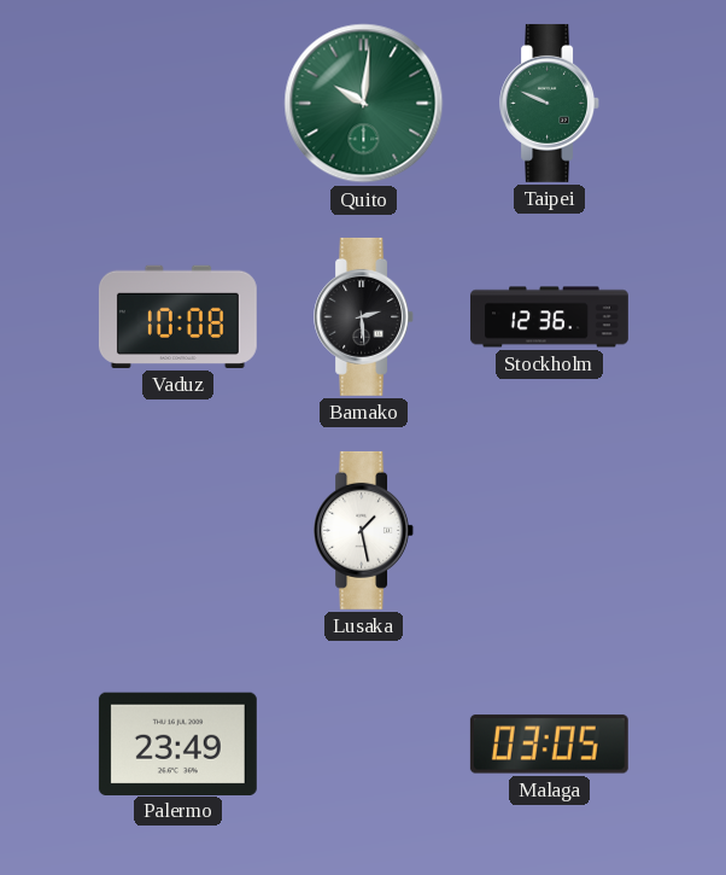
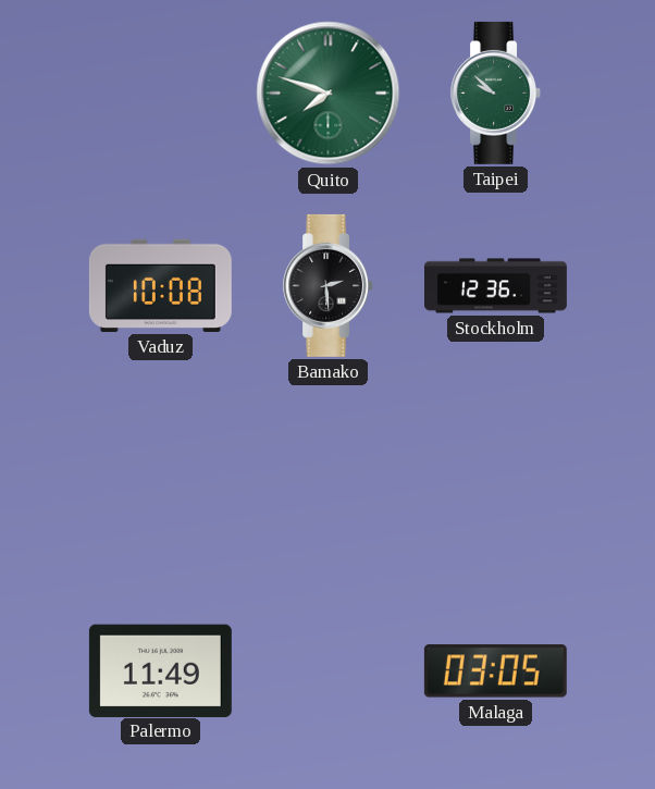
Quito: 10:01 -> 7:48
Taipei: 9:49 -> 9:52
Lusaka: 1:28 -> none
Palermo: 23:49 -> 11:49
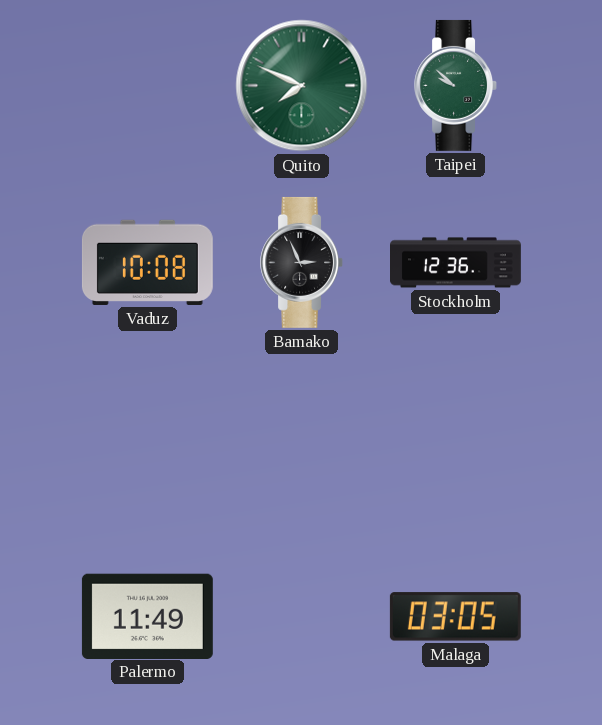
Quito: 7:48 -> 7:49
Bamako: 2:29 -> 2:56
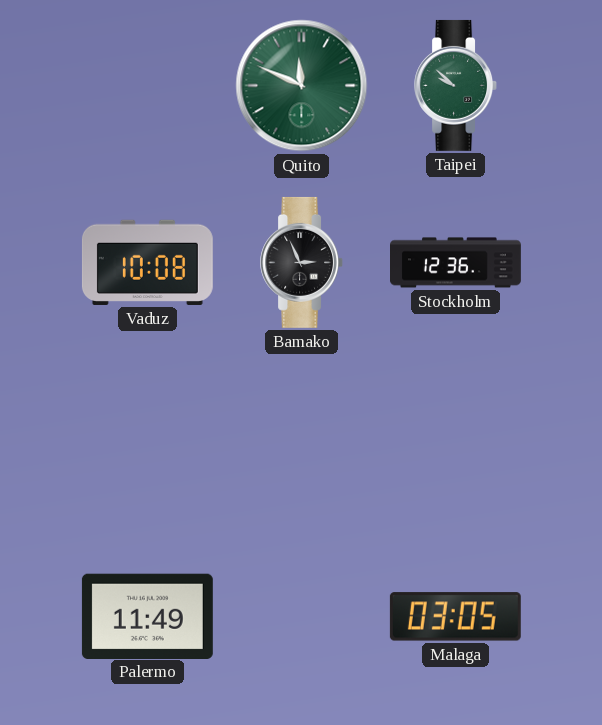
Quito: 7:49 -> 11:49
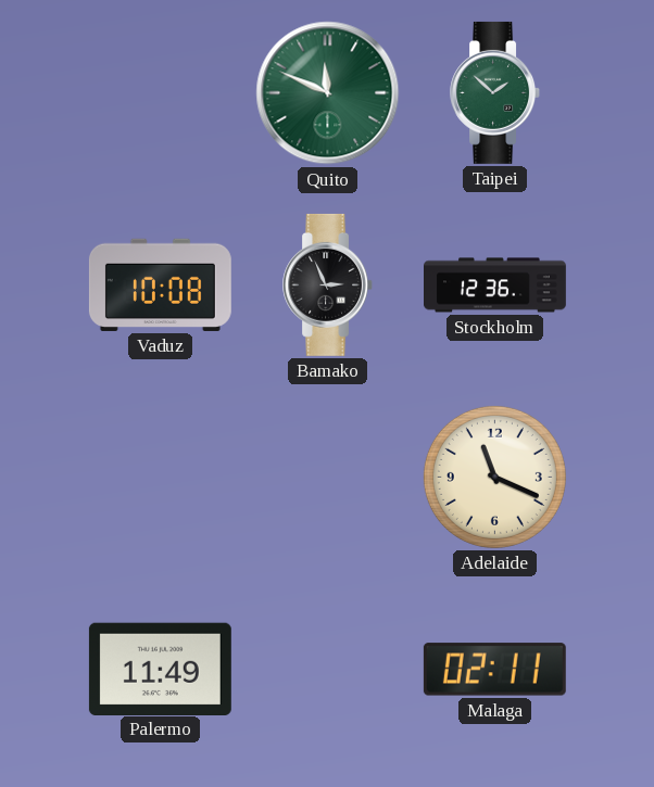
Taipei: 9:52 -> 1:52
Adelaide: none -> 11:19
Malaga: 03:05 -> 02:11
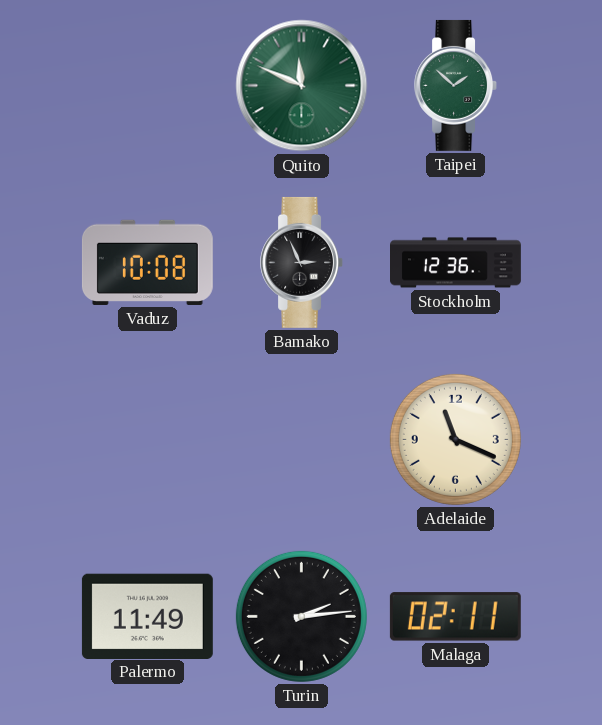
Turin: none -> 2:14
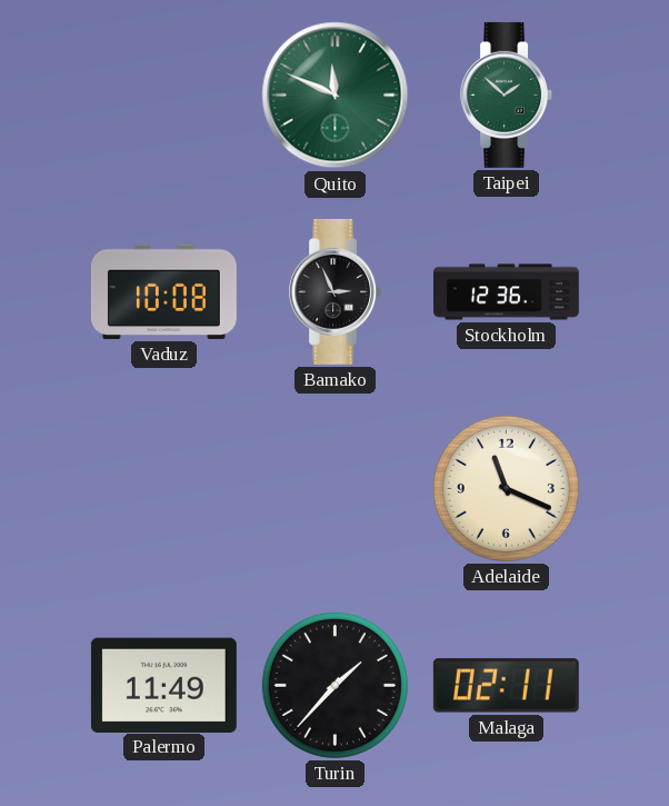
Turin: 2:14 -> 1:37
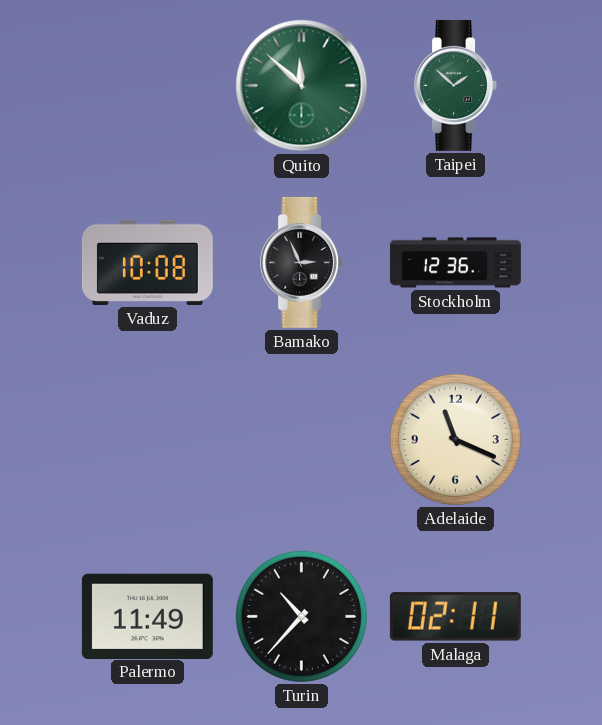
Quito: 11:49 -> 11:52
Turin: 1:37 -> 10:37
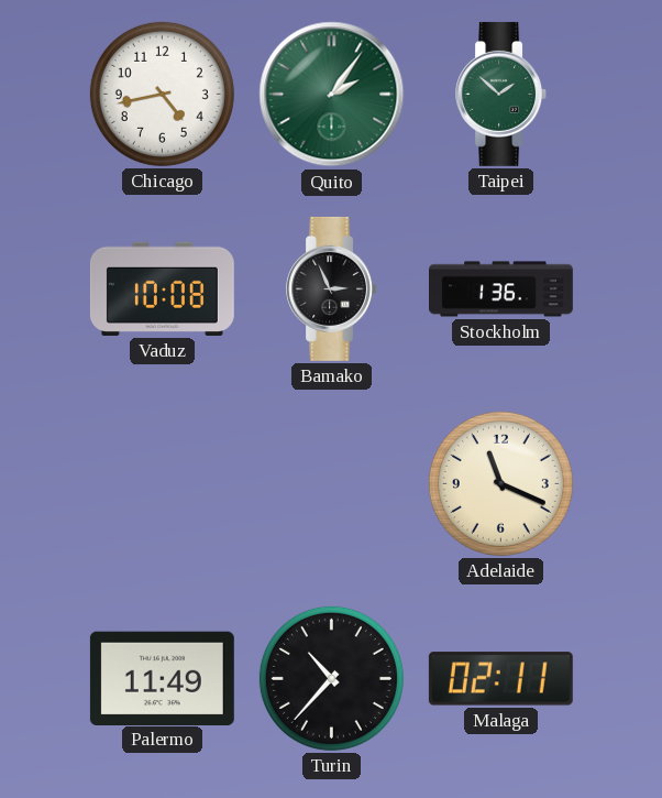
Chicago: none -> 4:43
Quito: 11:52 -> 2:06
Stockholm: 12:36 -> 1:36
